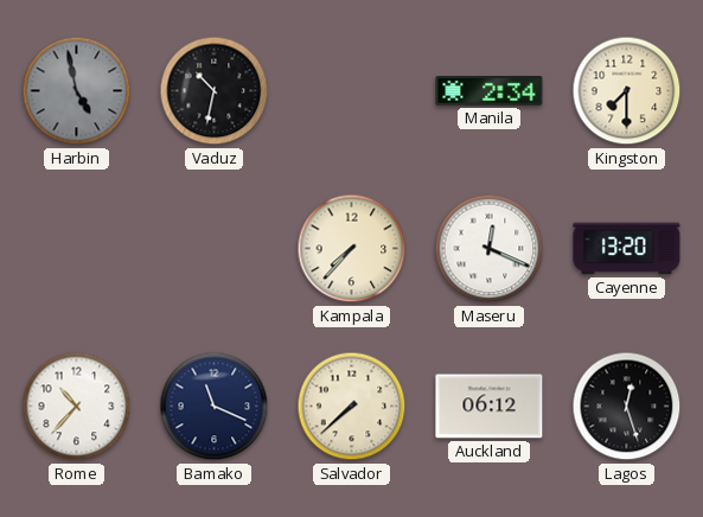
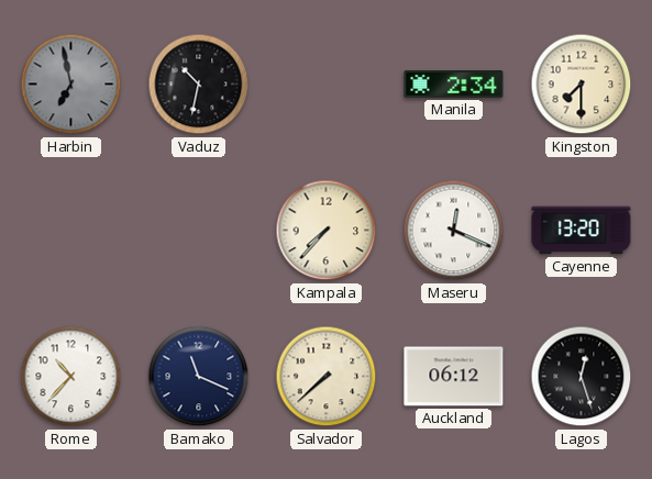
Harbin: 4:58 -> 6:58
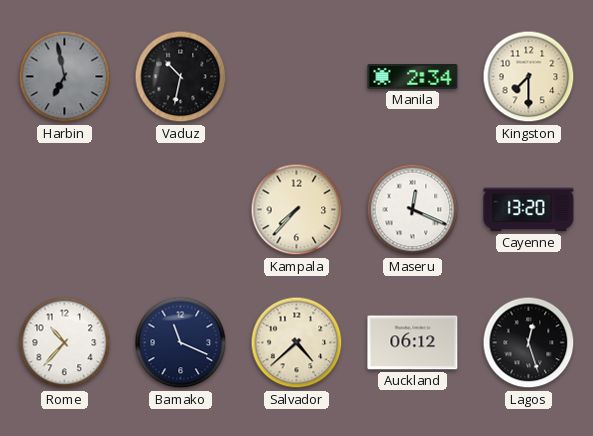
Salvador: 7:38 -> 4:38
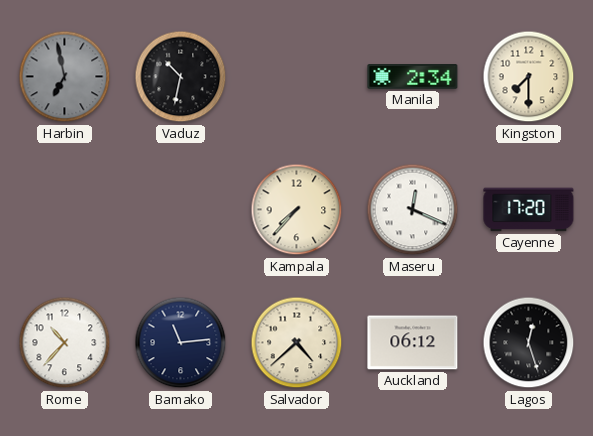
Cayenne: 13:20 -> 17:20
Bamako: 11:19 -> 11:14
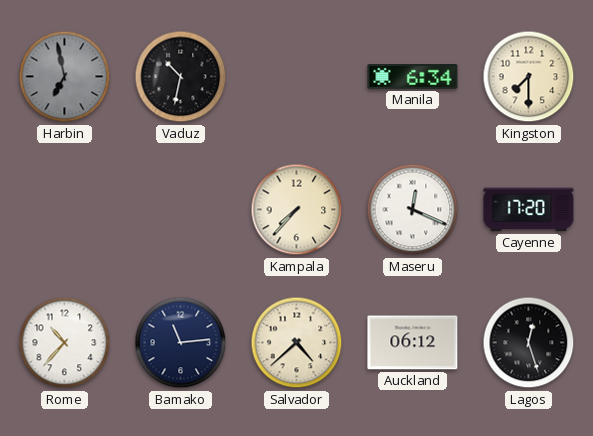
Manila: 2:34 -> 6:34
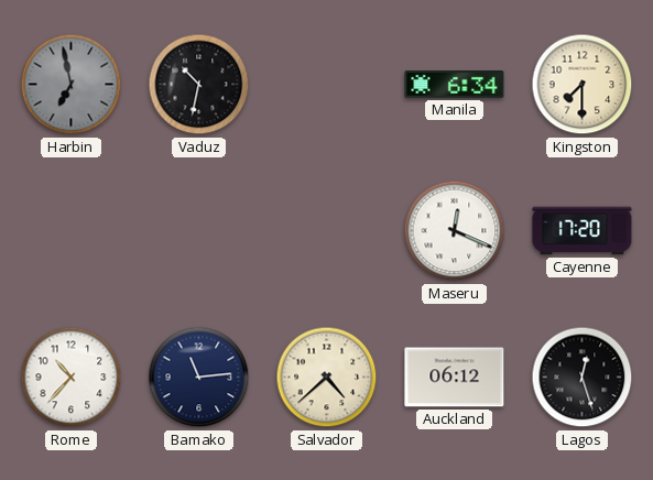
Kampala: 7:37 -> none
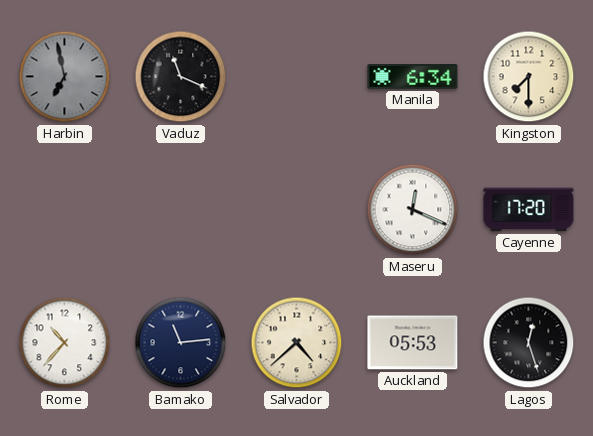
Vaduz: 10:32 -> 11:19
Auckland: 06:12 -> 05:53
